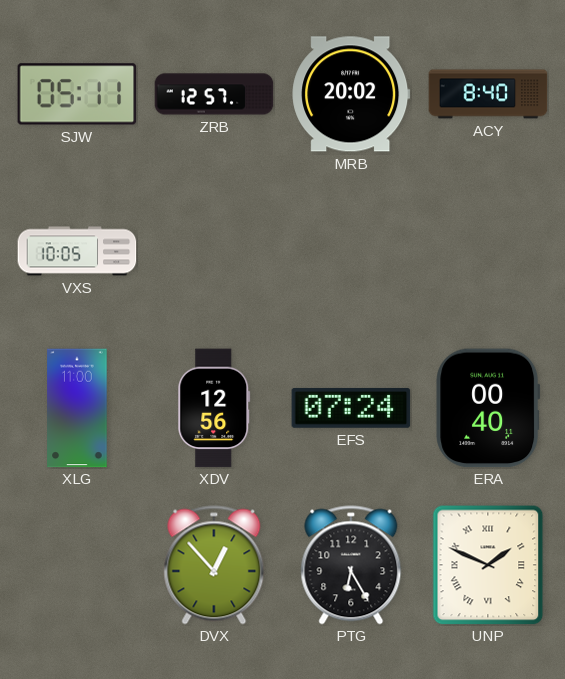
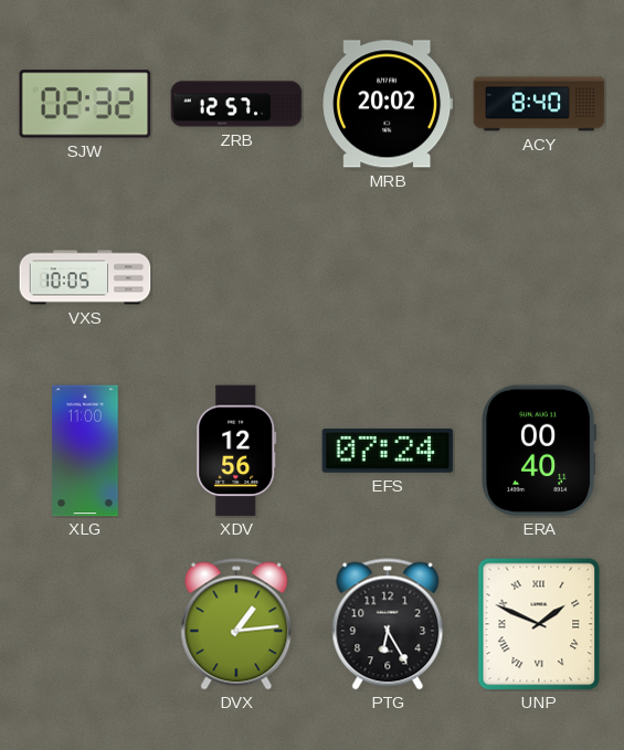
SJW: 05:11 -> 02:32
DVX: 12:53 -> 1:14
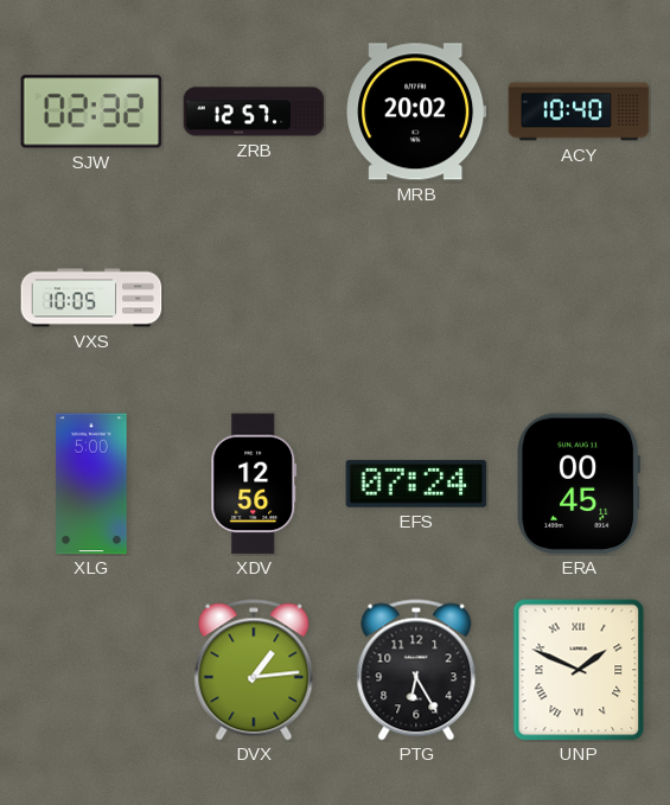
ACY: 8:40 -> 10:40
XLG: 11:00 -> 5:00
ERA: 00:40 -> 00:45
